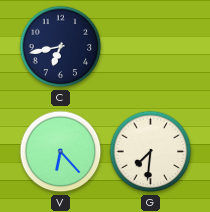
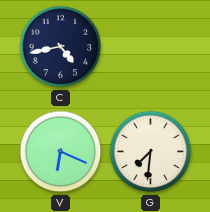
C: 6:43 -> 4:43
V: 6:23 -> 6:19
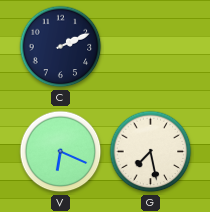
C: 4:43 -> 2:11
G: 7:31 -> 7:28
